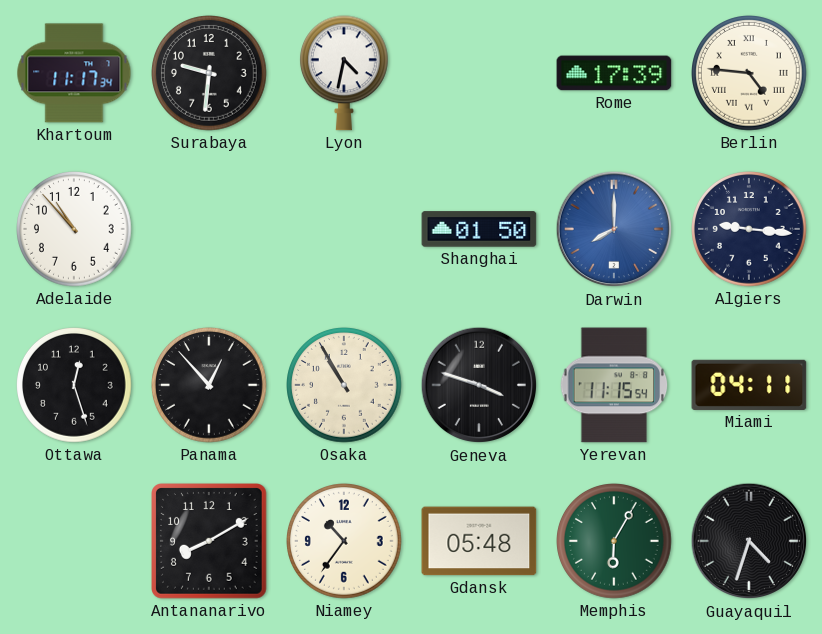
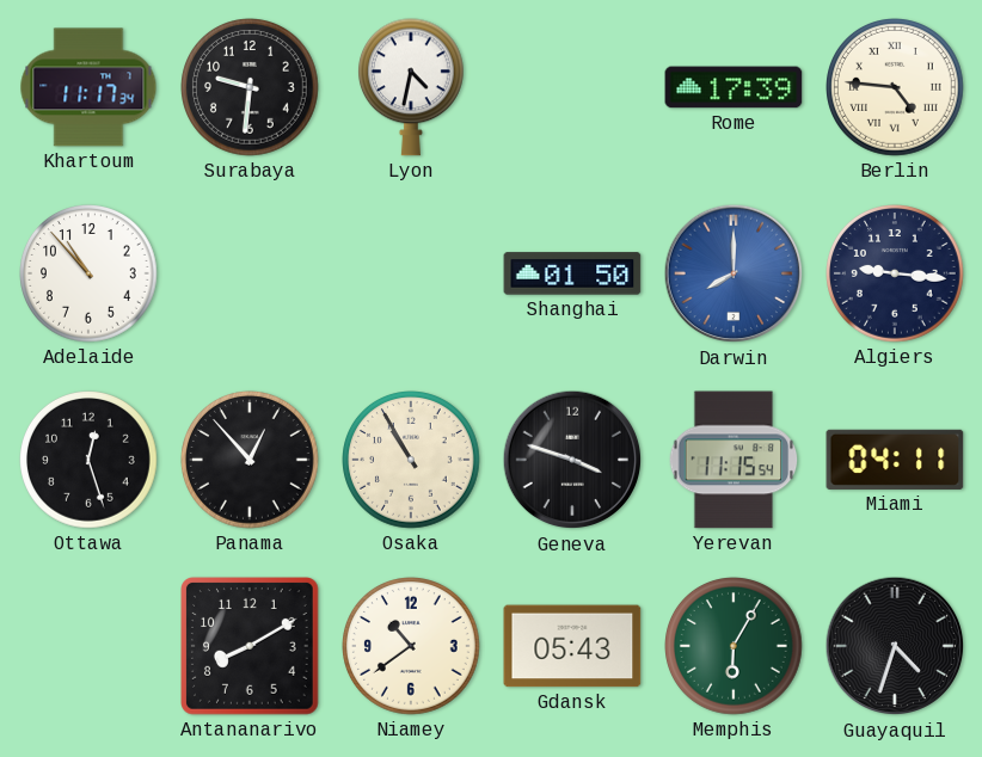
Niamey: 10:36 -> 10:39
Gdansk: 05:48 -> 05:43
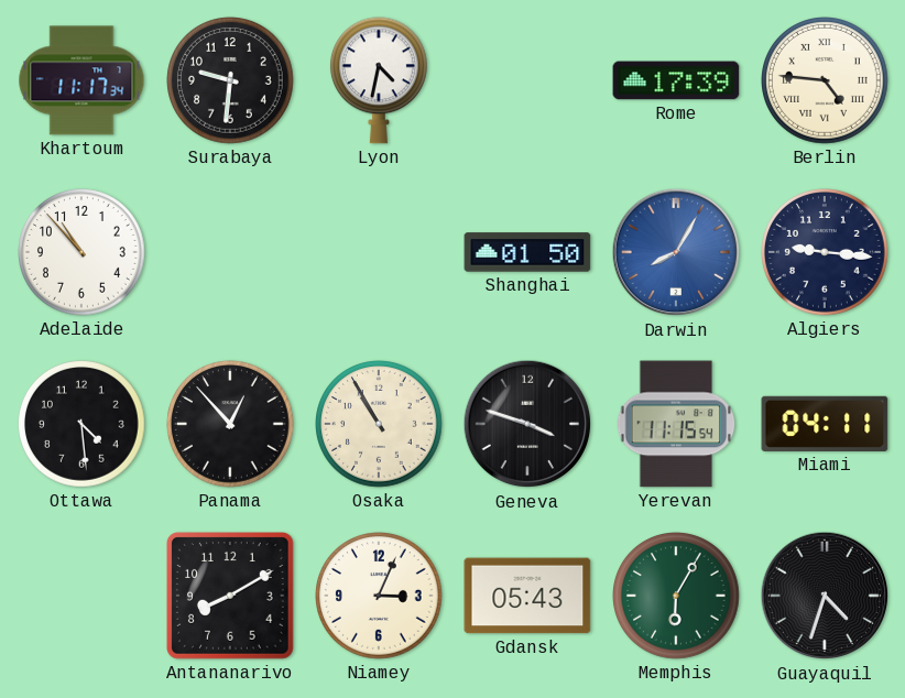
Darwin: 8:00 -> 8:05
Ottawa: 12:27 -> 4:29
Niamey: 10:39 -> 3:04
